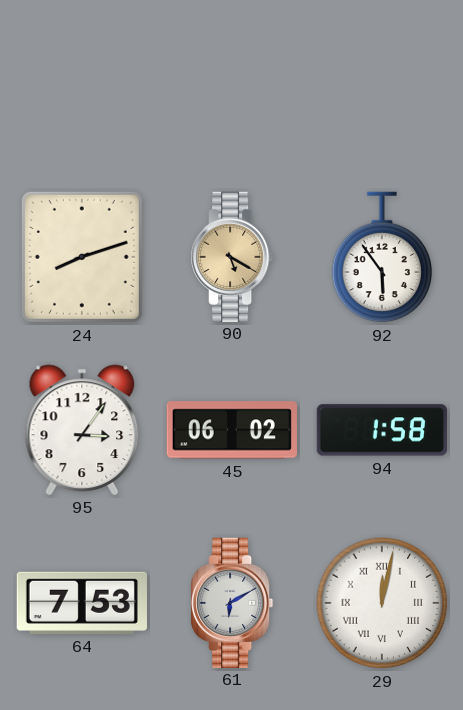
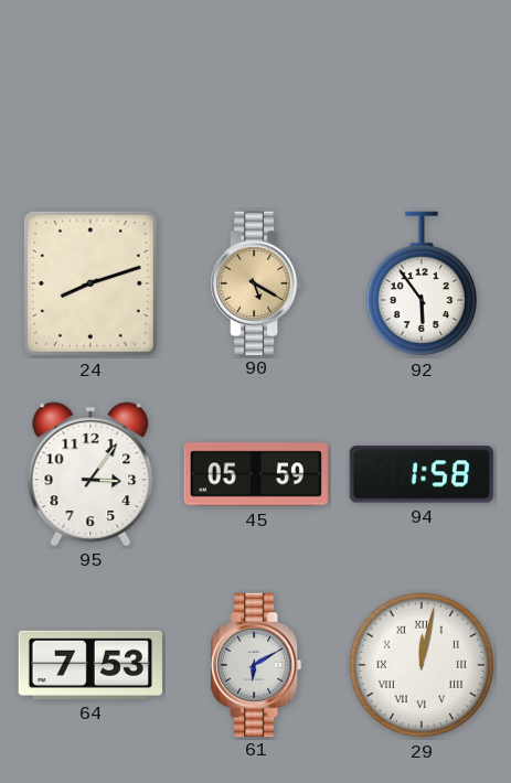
45: 06:02 -> 05:59
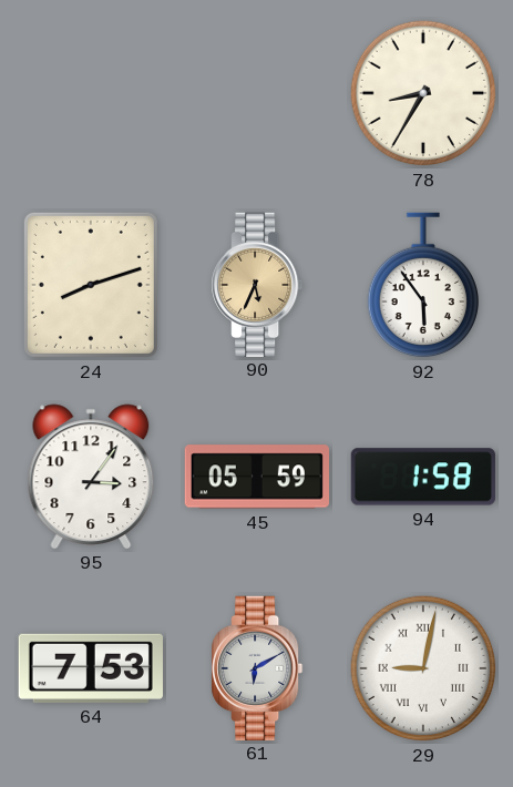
78: none -> 8:35
90: 5:20 -> 5:34
29: 12:02 -> 9:02
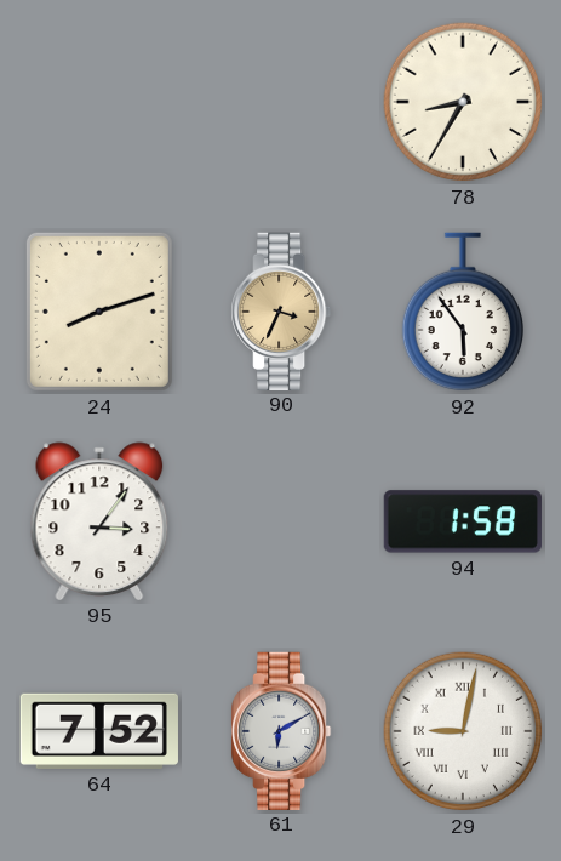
90: 5:34 -> 3:34
45: 05:59 -> none
64: 7:53 -> 7:52
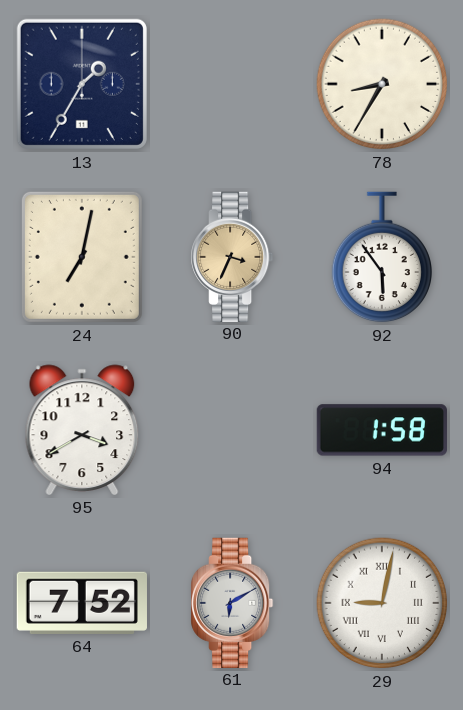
13: none -> 1:35
24: 8:12 -> 7:02
95: 3:06 -> 3:40
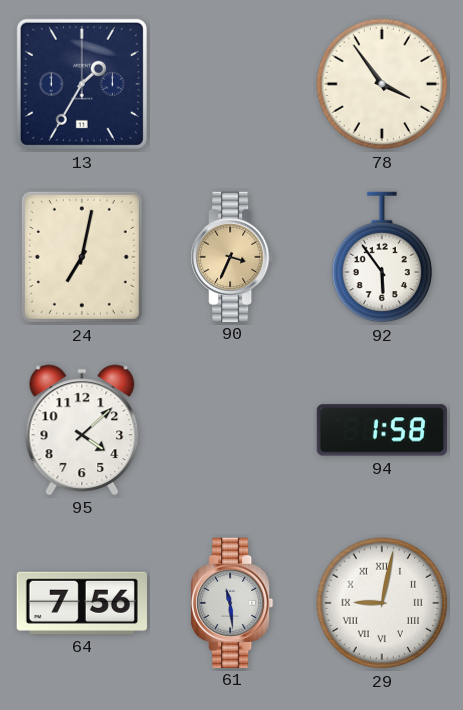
78: 8:35 -> 3:54
95: 3:40 -> 4:08
64: 7:52 -> 7:56
61: 6:10 -> 11:29
